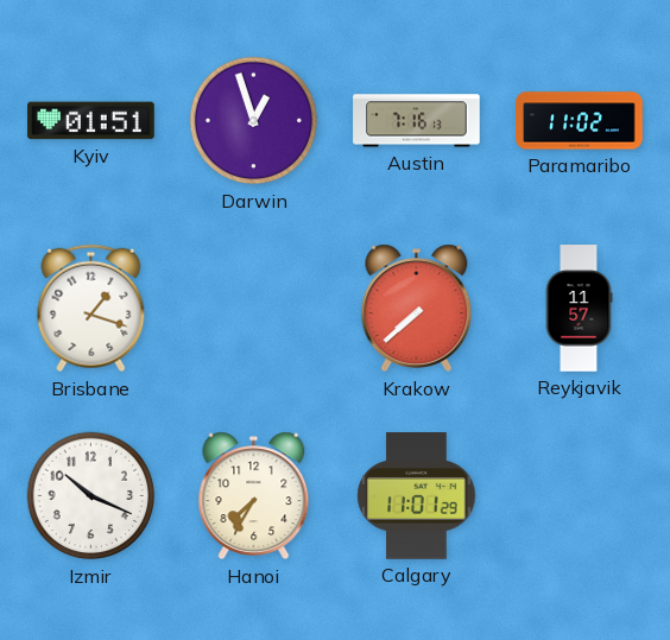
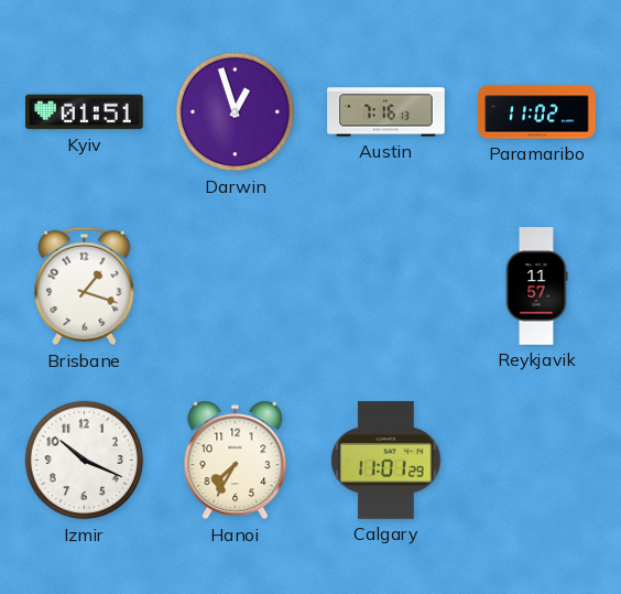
Krakow: 7:38 -> none
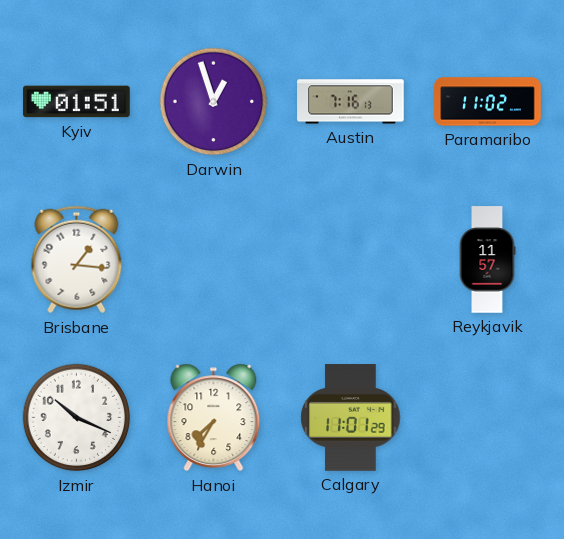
Brisbane: 1:18 -> 1:16
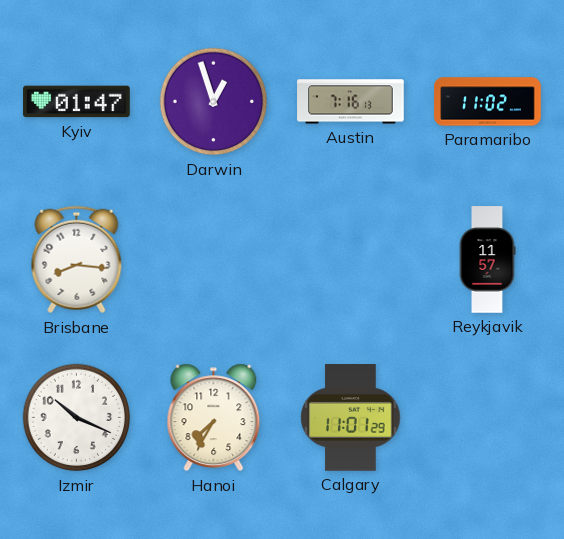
Kyiv: 01:51 -> 01:47
Brisbane: 1:16 -> 8:16
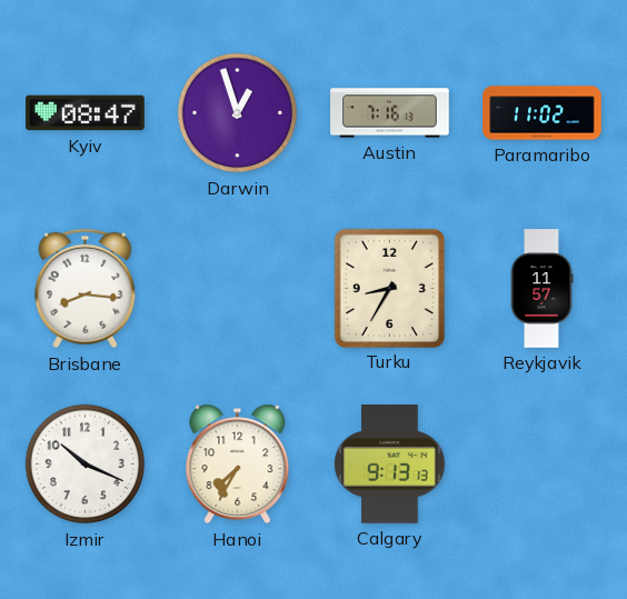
Kyiv: 01:47 -> 08:47
Turku: none -> 8:35
Calgary: 11:01 -> 9:13
